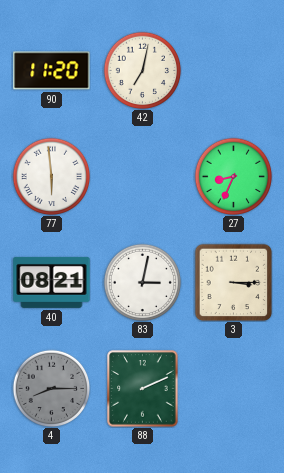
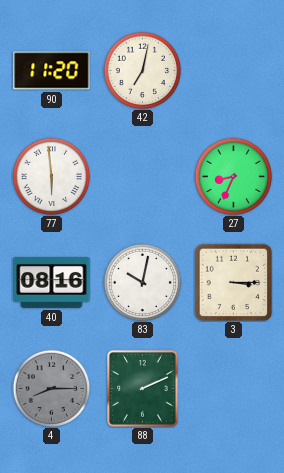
40: 08:21 -> 08:16
83: 3:02 -> 10:02
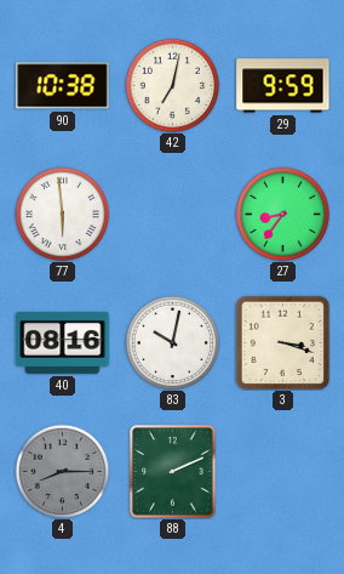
90: 11:20 -> 10:38
29: none -> 9:59
27: 8:34 -> 8:36
3: 3:15 -> 3:18
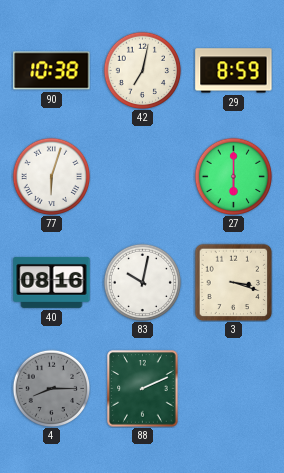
29: 9:59 -> 8:59
77: 5:59 -> 6:03
27: 8:36 -> 6:00
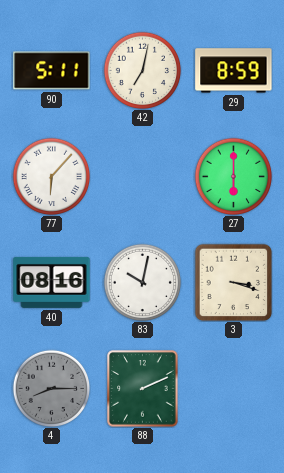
90: 10:38 -> 5:11
77: 6:03 -> 6:07
